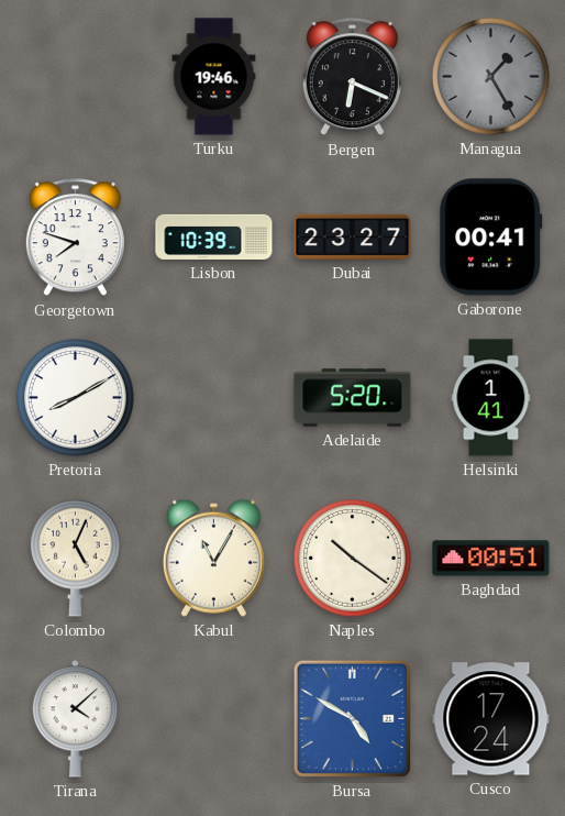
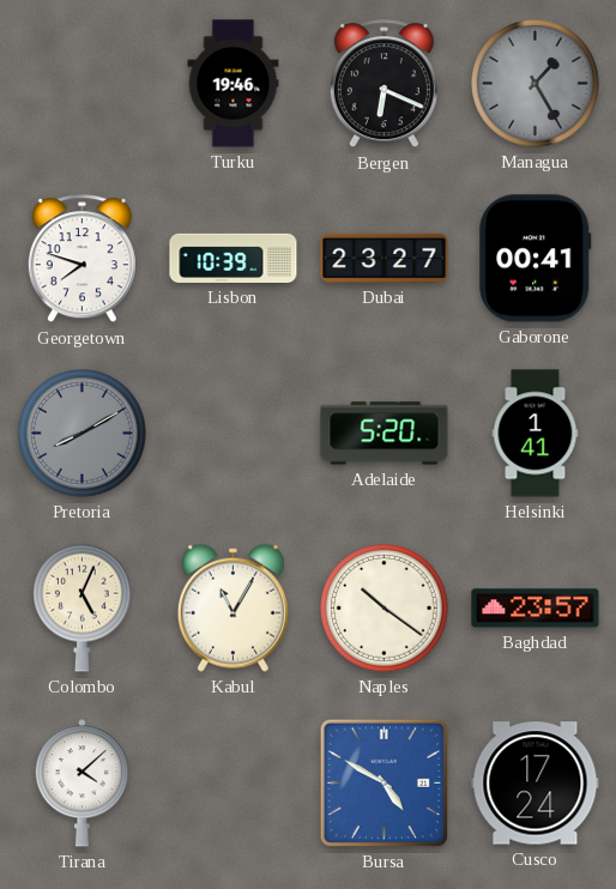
Pretoria dial: white -> grey
Baghdad: 00:51 -> 23:57
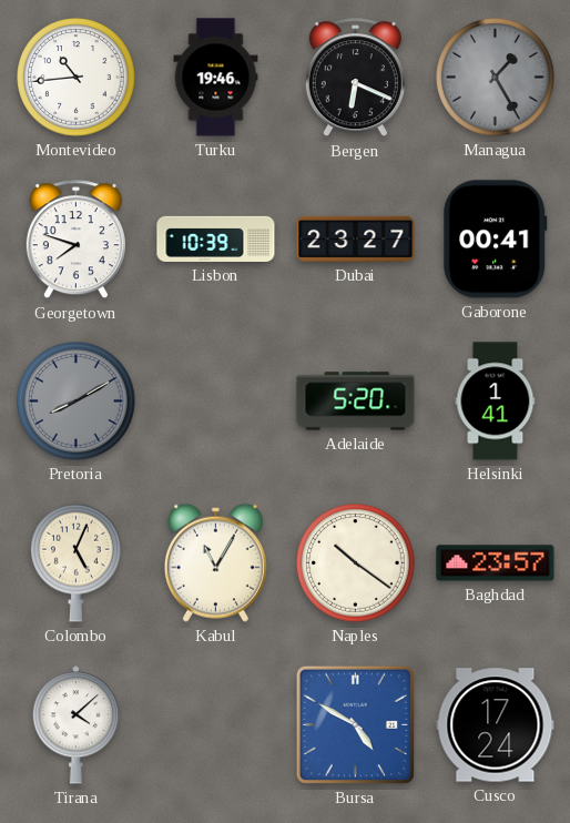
Montevideo: none -> 10:44
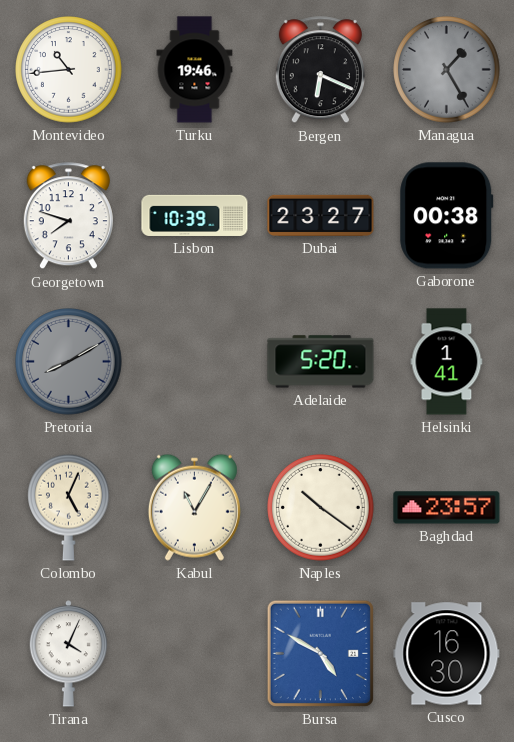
Gaborone: 00:41 -> 00:38
Tirana: 4:08 -> 4:04
Cusco: 17:24 -> 16:30
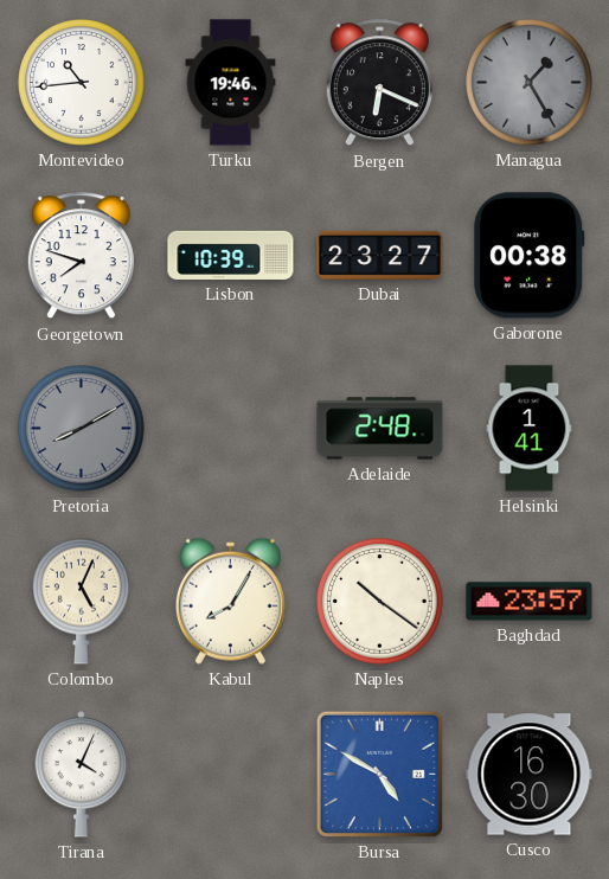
Adelaide: 5:20 -> 2:48
Kabul: 11:05 -> 8:05
